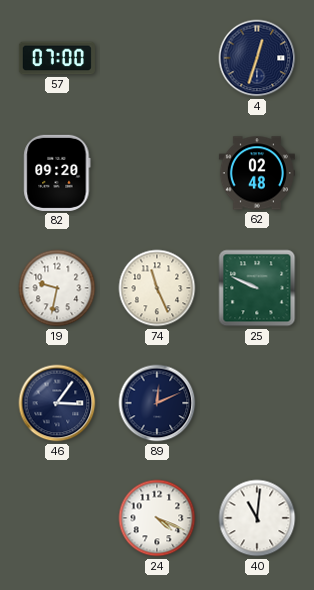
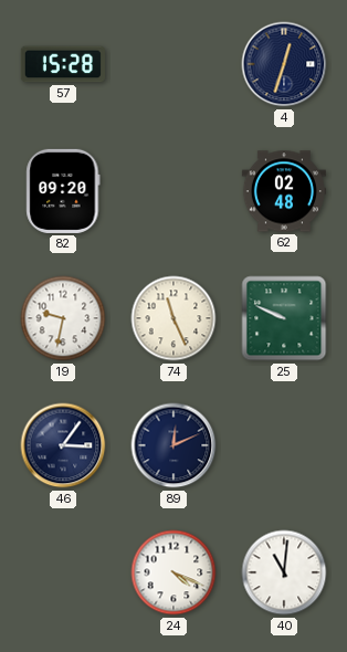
57: 07:00 -> 15:28
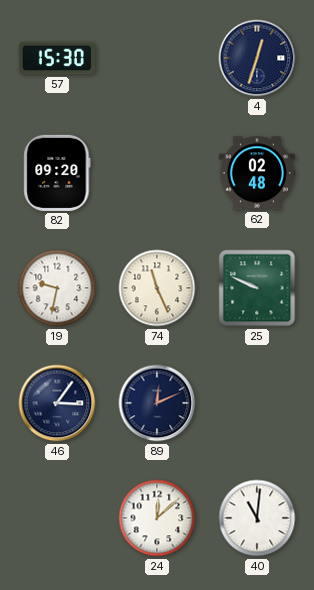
57: 15:28 -> 15:30
24: 4:19 -> 12:08
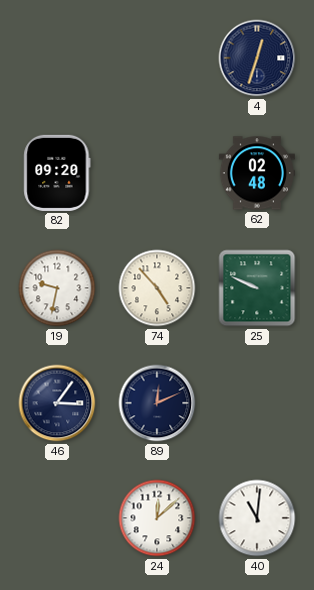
57: 15:30 -> none
74: 11:26 -> 4:53
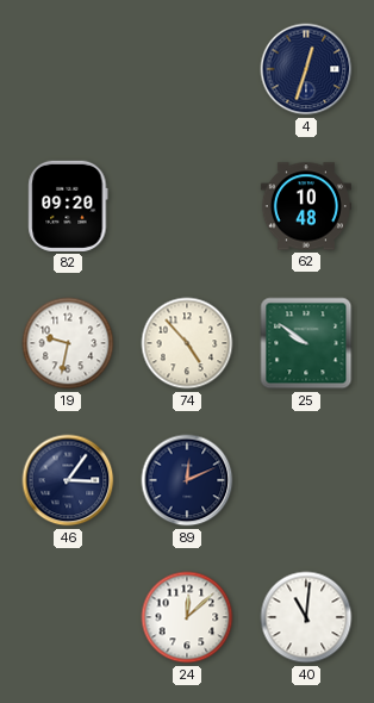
62: 02:48 -> 10:48
25: 9:49 -> 9:51
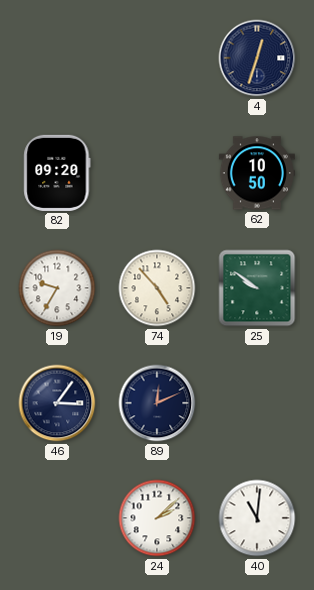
62: 10:48 -> 10:50
19: 9:32 -> 9:35
24: 12:08 -> 2:08
